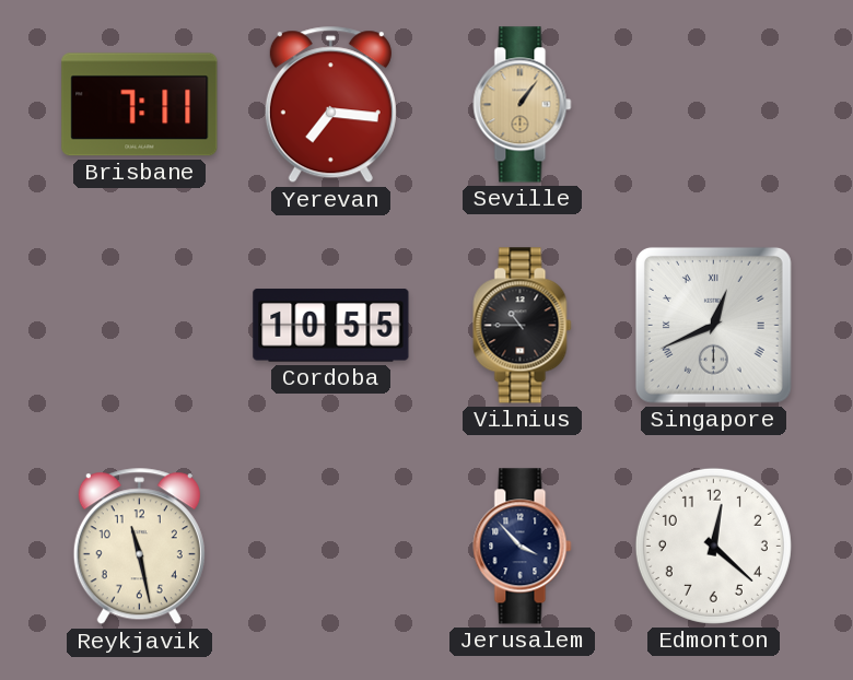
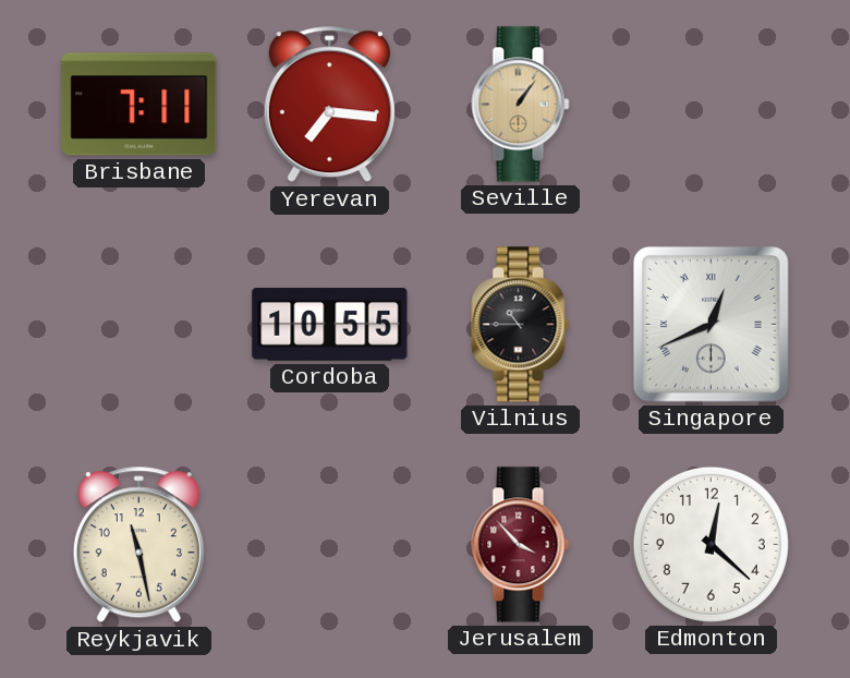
Jerusalem dial: navy -> burgundy
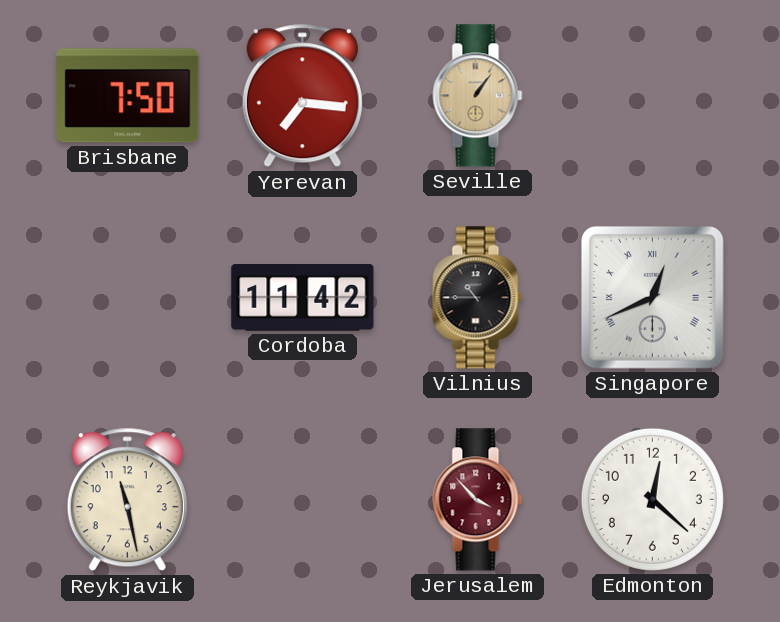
Brisbane: 7:11 -> 7:50
Cordoba: 10:55 -> 11:42
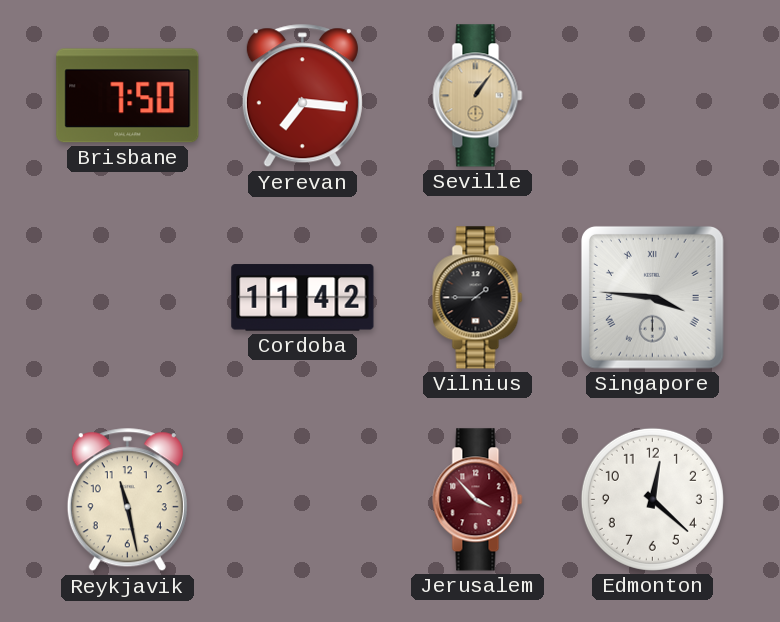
Vilnius: 10:45 -> 1:45
Singapore: 12:41 -> 3:46
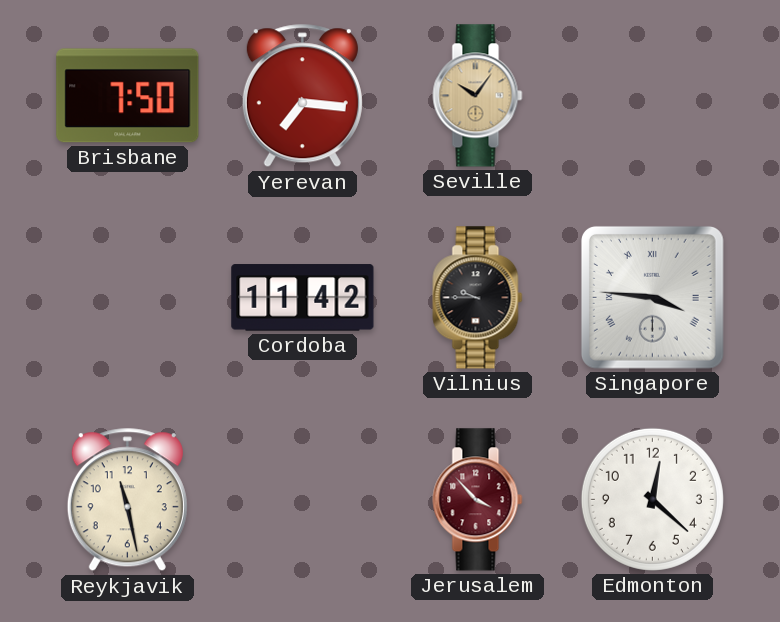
Seville: 1:06 -> 10:06
Vilnius: 1:45 -> 9:45
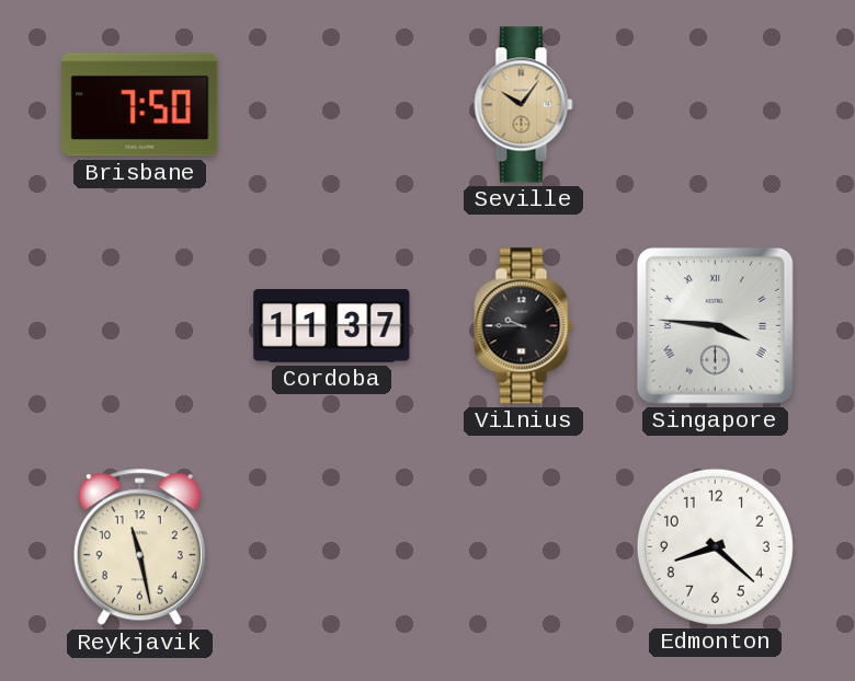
Yerevan: 7:16 -> none
Cordoba: 11:42 -> 11:37
Jerusalem: 3:53 -> none
Edmonton: 12:22 -> 8:22
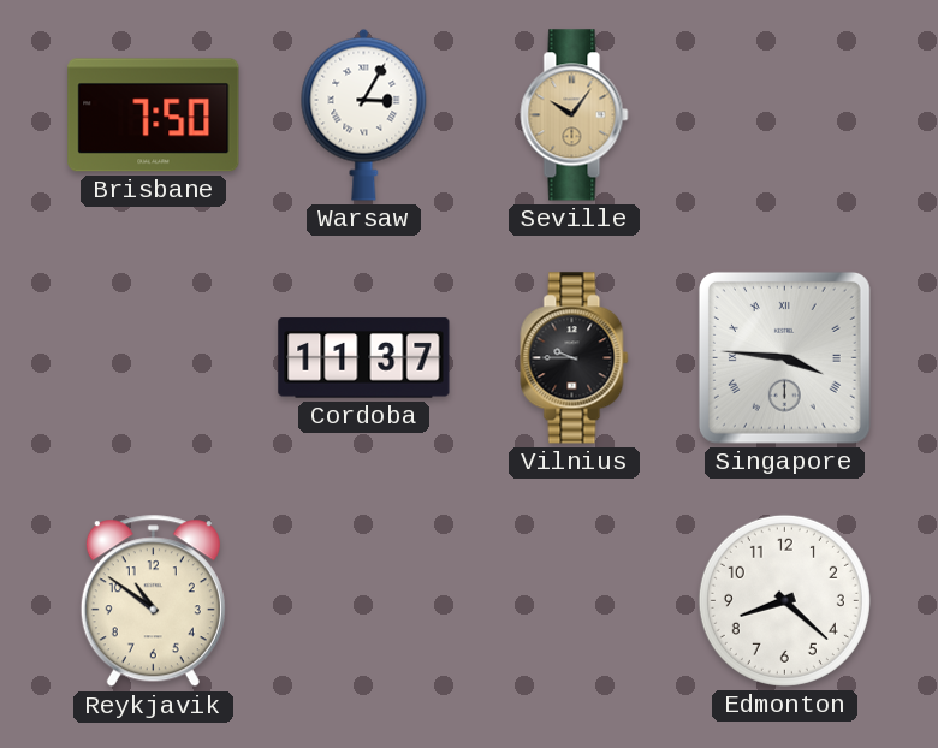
Warsaw: none -> 3:05
Reykjavik: 11:28 -> 10:51
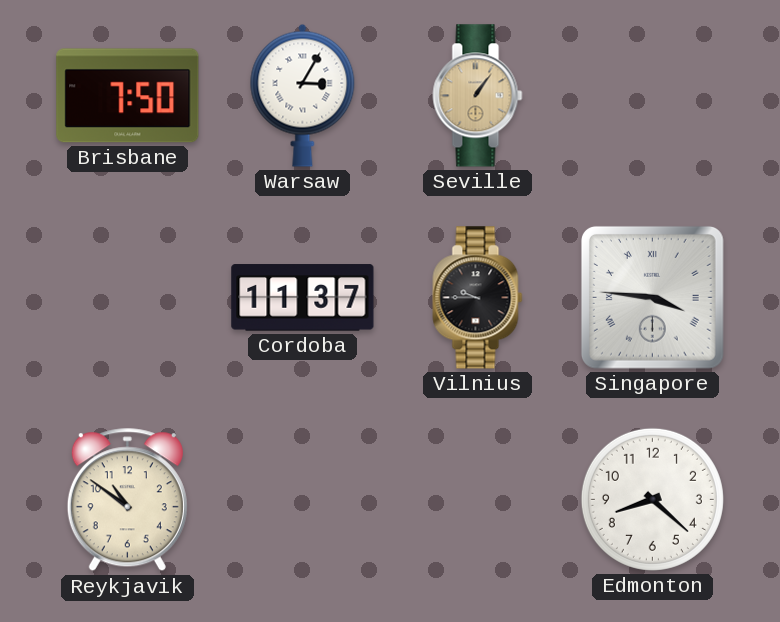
Seville: 10:06 -> 1:06
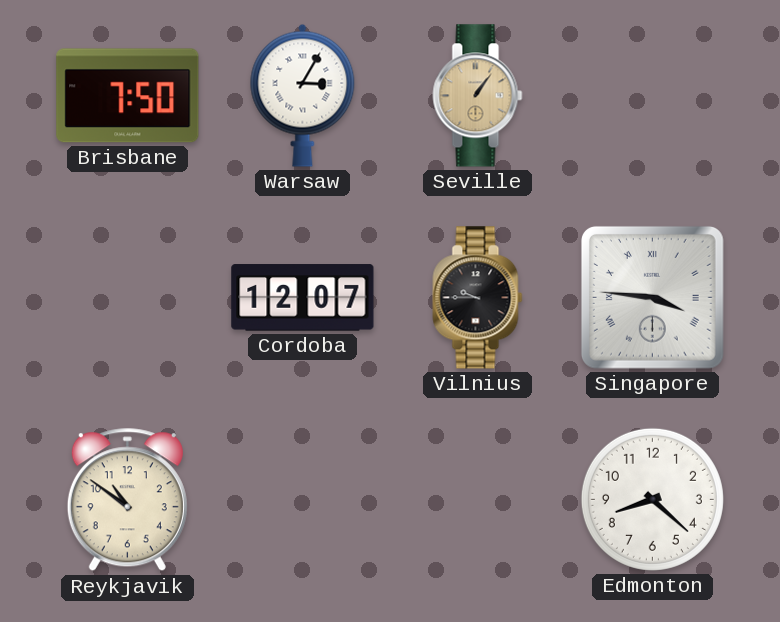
Cordoba: 11:37 -> 12:07
